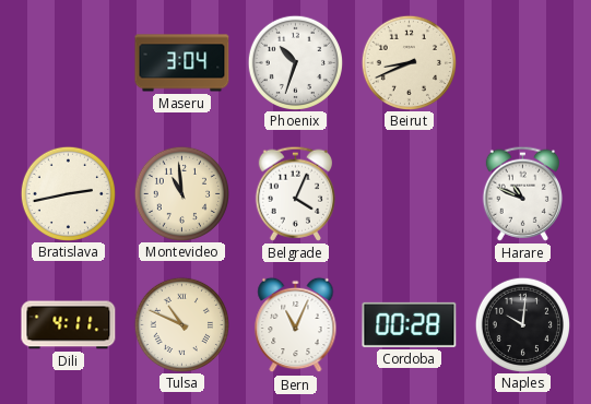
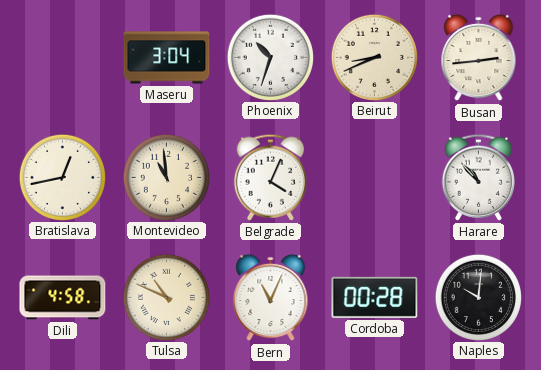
Busan: none -> 2:44
Bratislava: 2:43 -> 12:43
Harare: 10:49 -> 10:53
Dili: 4:11 -> 4:58
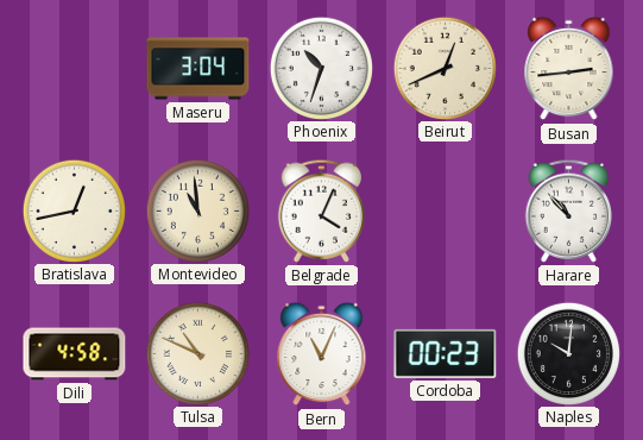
Beirut: 8:41 -> 12:41
Cordoba: 00:28 -> 00:23
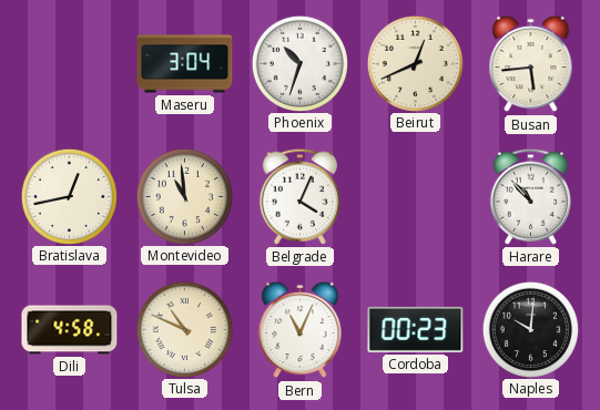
Busan: 2:44 -> 5:44
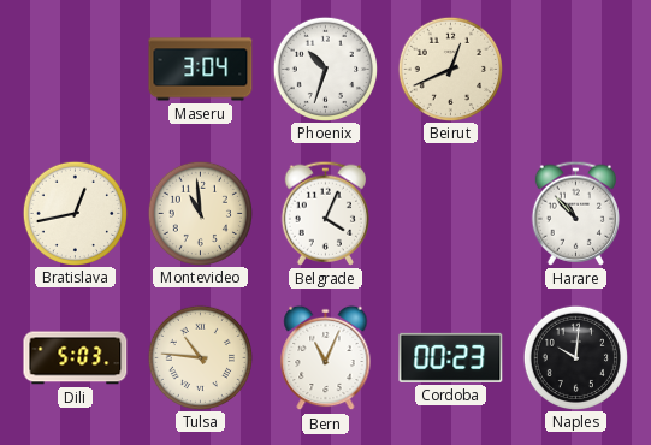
Busan: 5:44 -> none
Dili: 4:58 -> 5:03
Tulsa: 10:49 -> 10:46
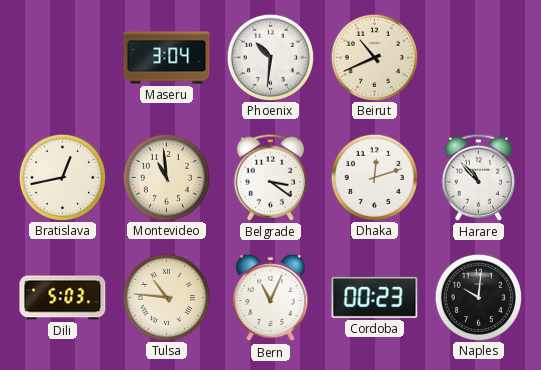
Phoenix: 10:33 -> 10:31
Beirut: 12:41 -> 10:41
Belgrade: 4:04 -> 3:21
Dhaka: none -> 12:12
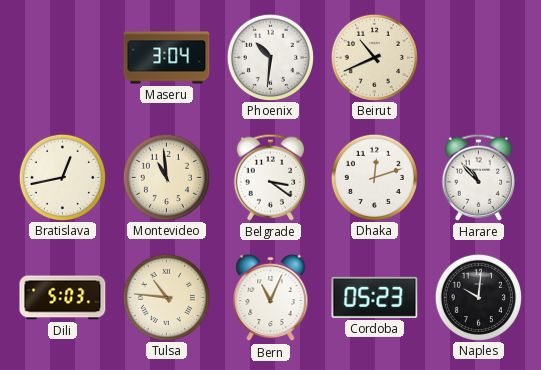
Cordoba: 00:23 -> 05:23
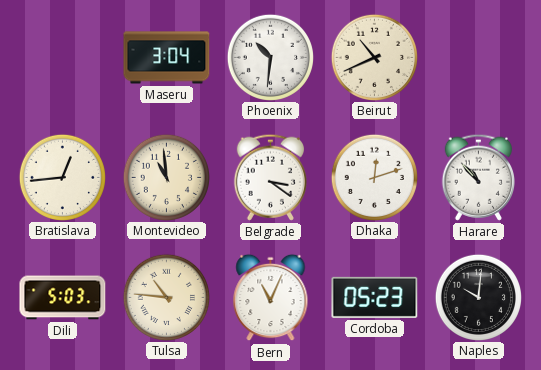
Bratislava: 12:43 -> 12:44
